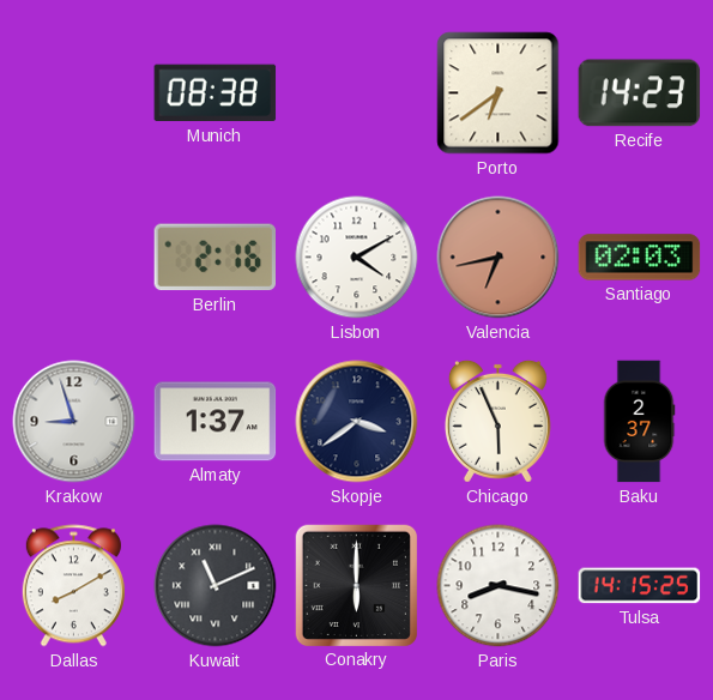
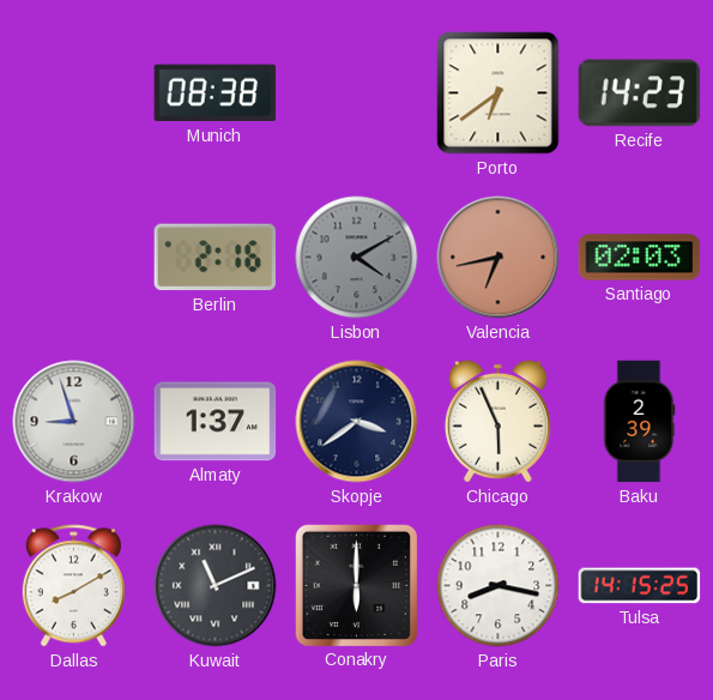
Lisbon dial: white -> grey
Baku: 2:37 -> 2:39
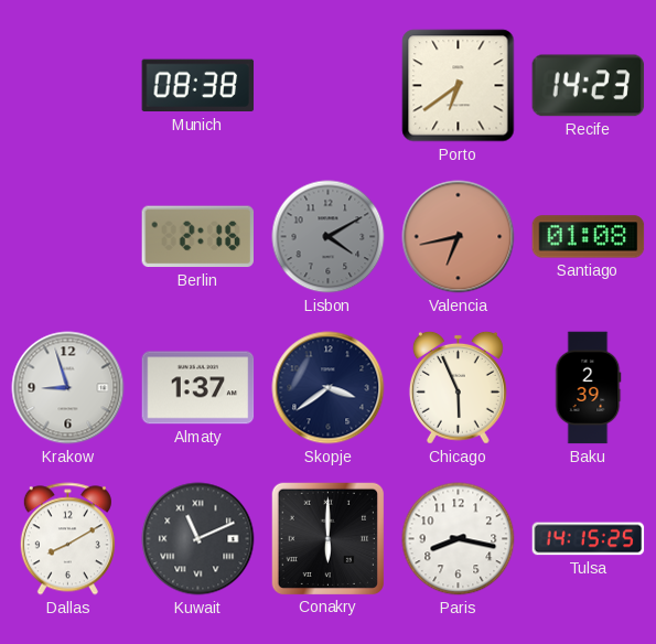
Santiago: 02:03 -> 01:08
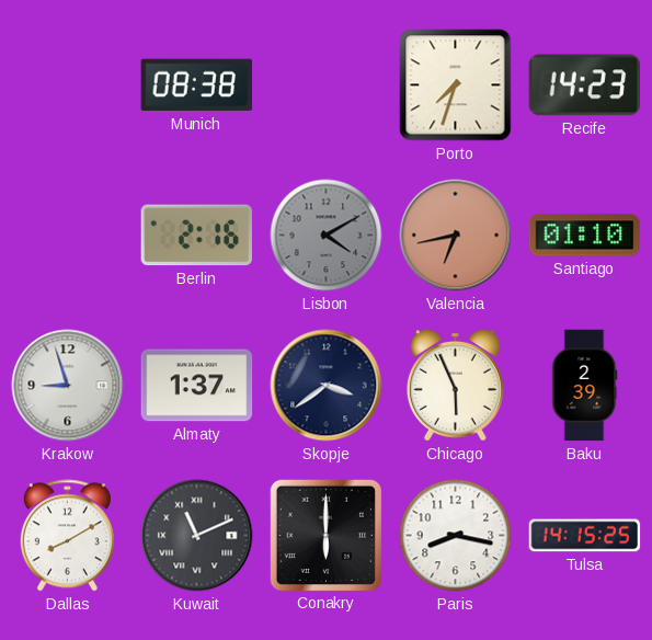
Porto: 6:39 -> 7:33
Santiago: 01:08 -> 01:10
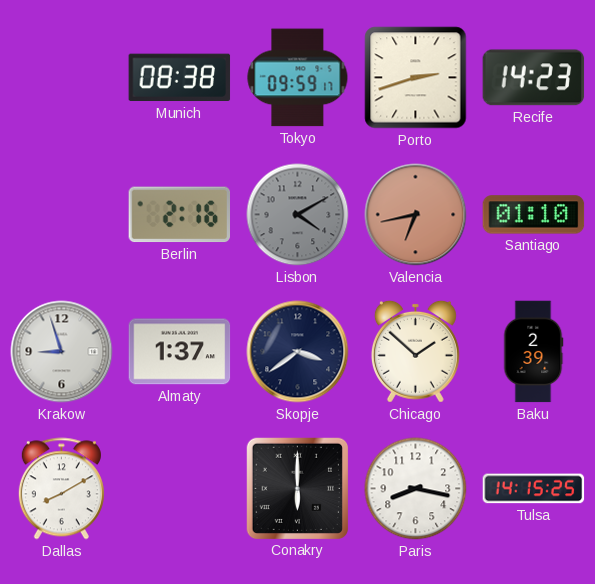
Tokyo: none -> 09:59
Porto: 7:33 -> 2:42
Chicago: 5:56 -> 1:52
Kuwait: 11:11 -> none
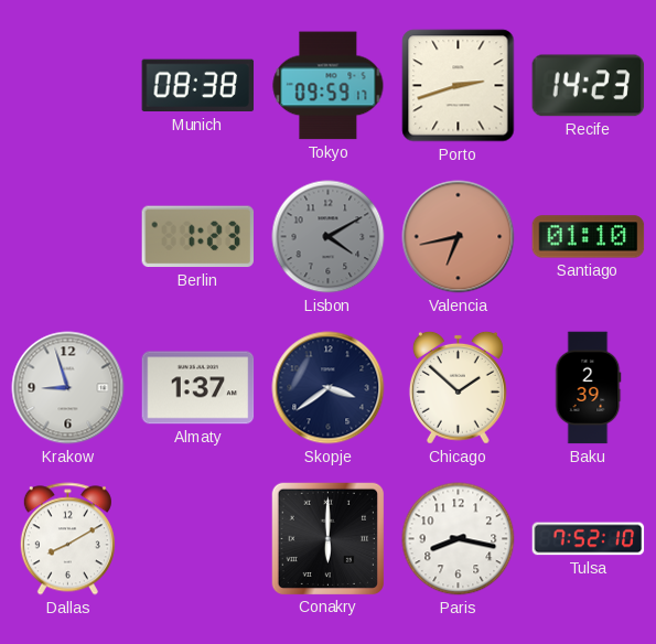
Berlin: 2:16 -> 1:23
Tulsa: 14:15 -> 7:52
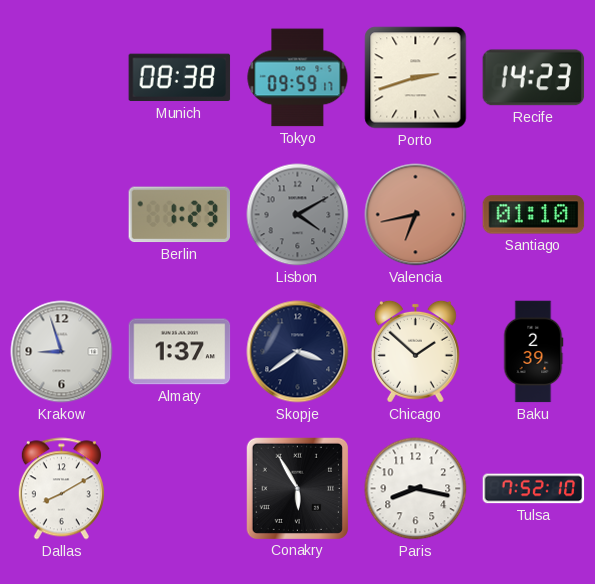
Conakry: 6:00 -> 5:55
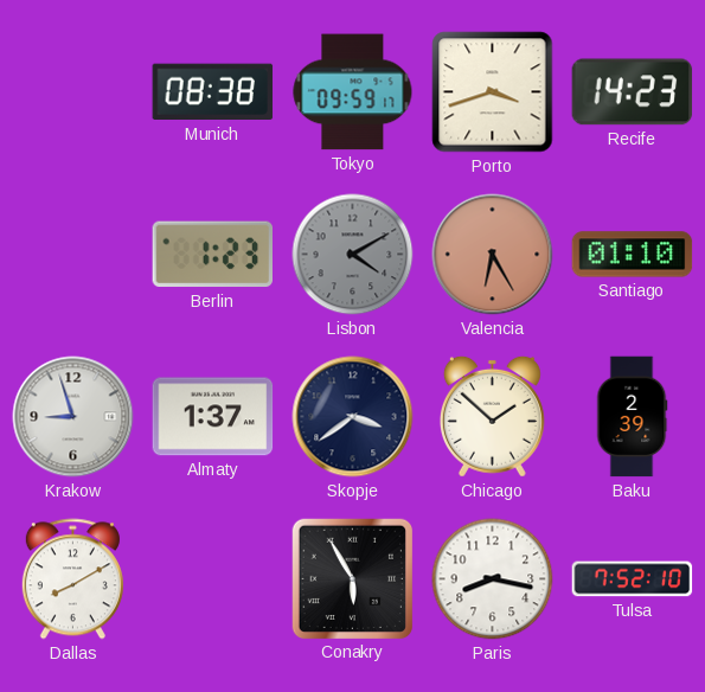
Porto: 2:42 -> 3:42
Valencia: 6:43 -> 6:25
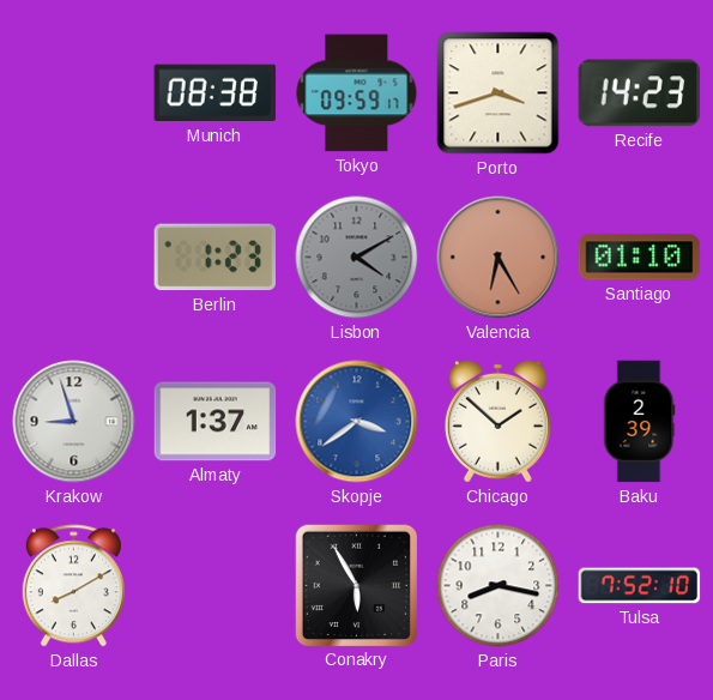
Skopje dial: navy -> blue
